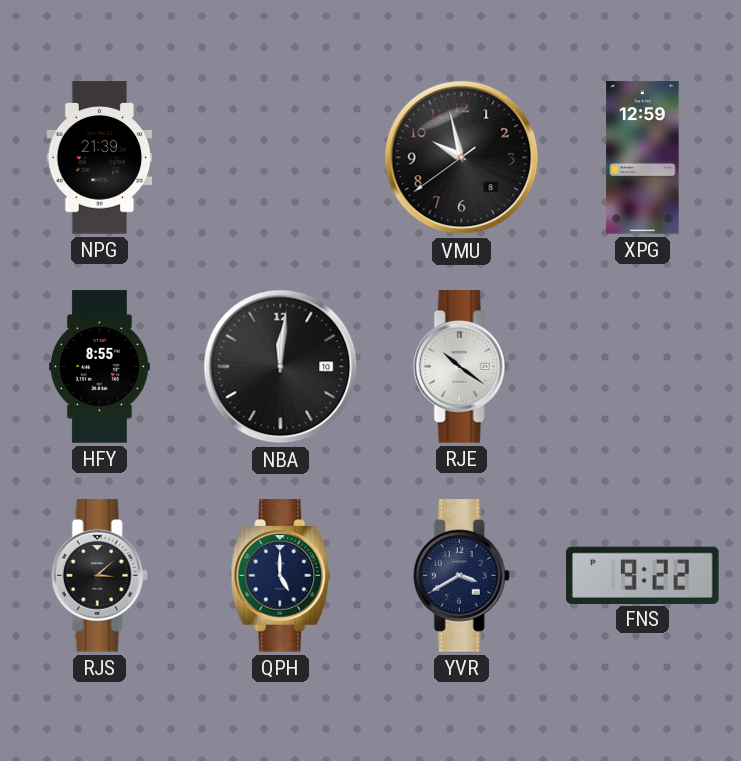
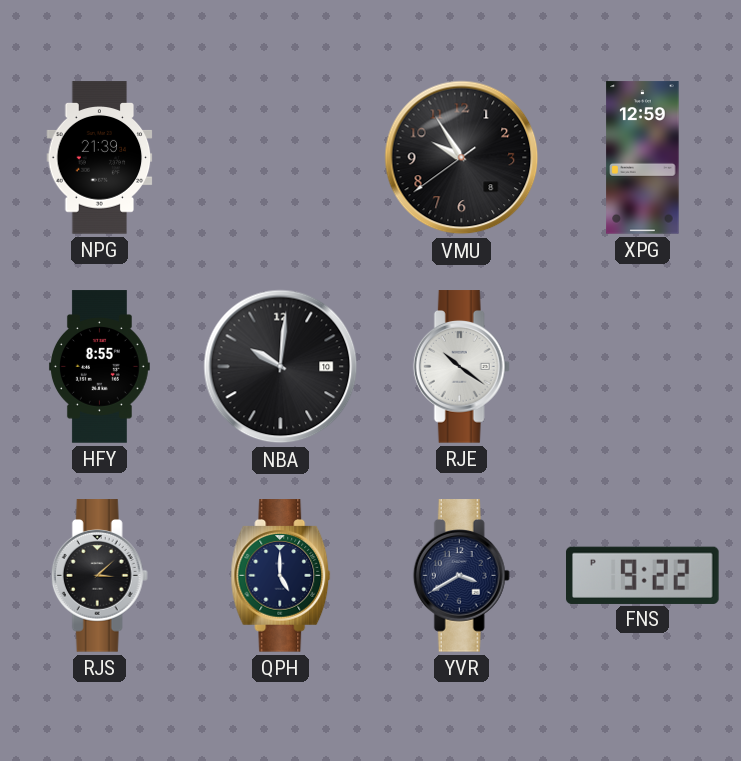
VMU: 9:57 -> 9:54
NBA: 12:01 -> 10:01
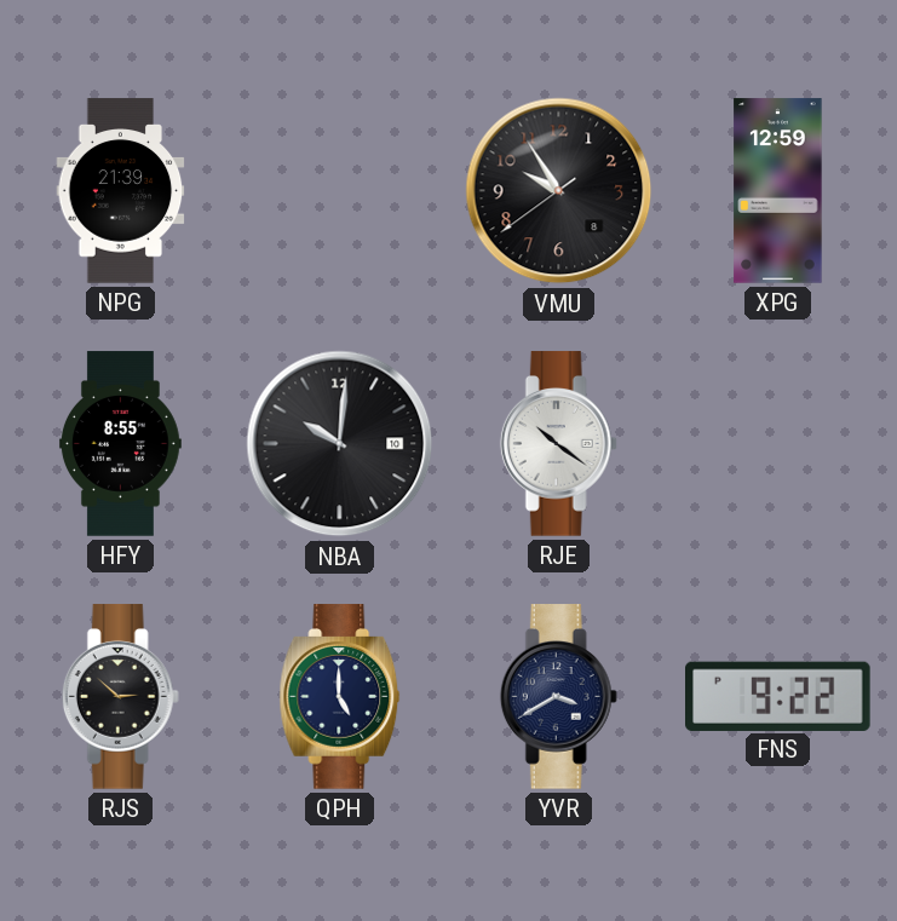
RJS: 3:08 -> 2:52
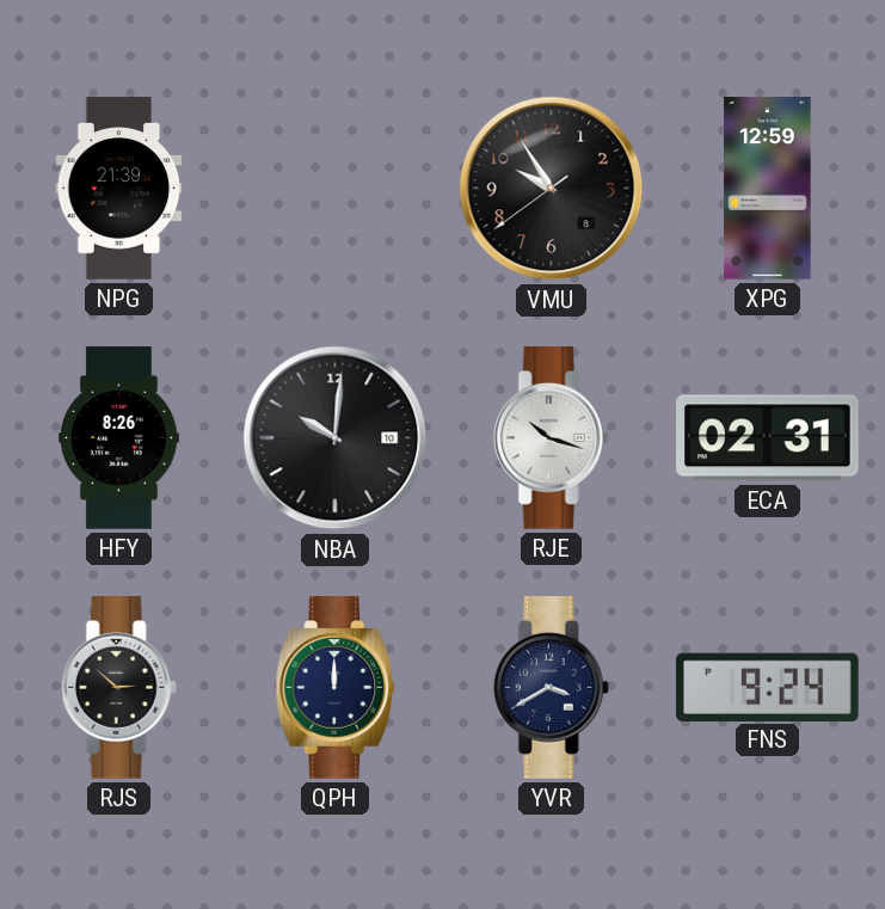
HFY: 8:55 -> 8:26
RJE: 10:21 -> 10:18
ECA: none -> 02:31
QPH: 5:00 -> 12:00
FNS: 9:22 -> 9:24
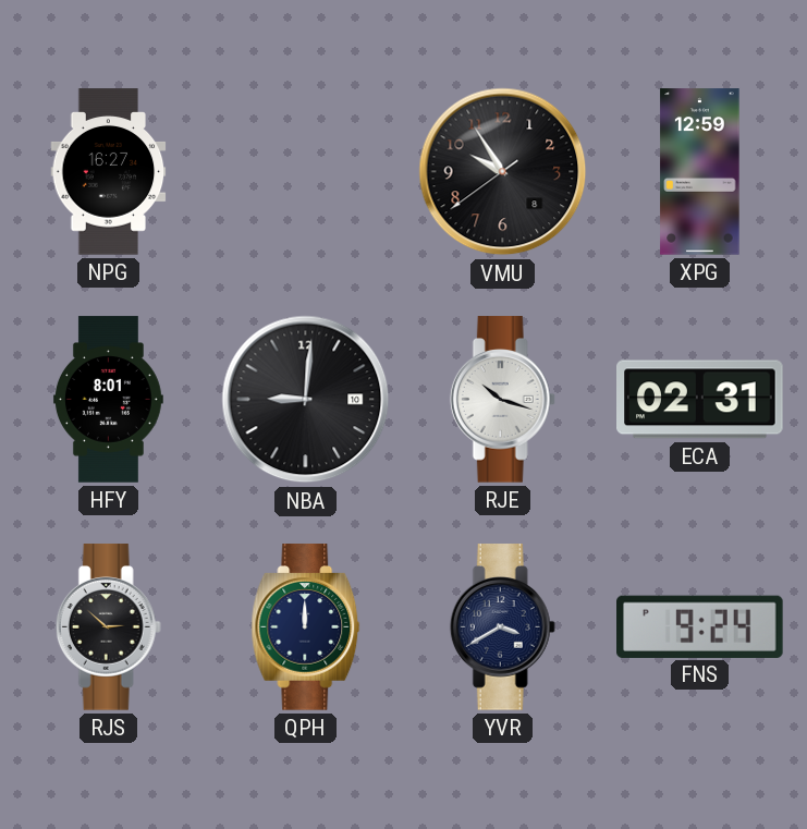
NPG: 21:39 -> 16:27
HFY: 8:26 -> 8:01
NBA: 10:01 -> 9:01
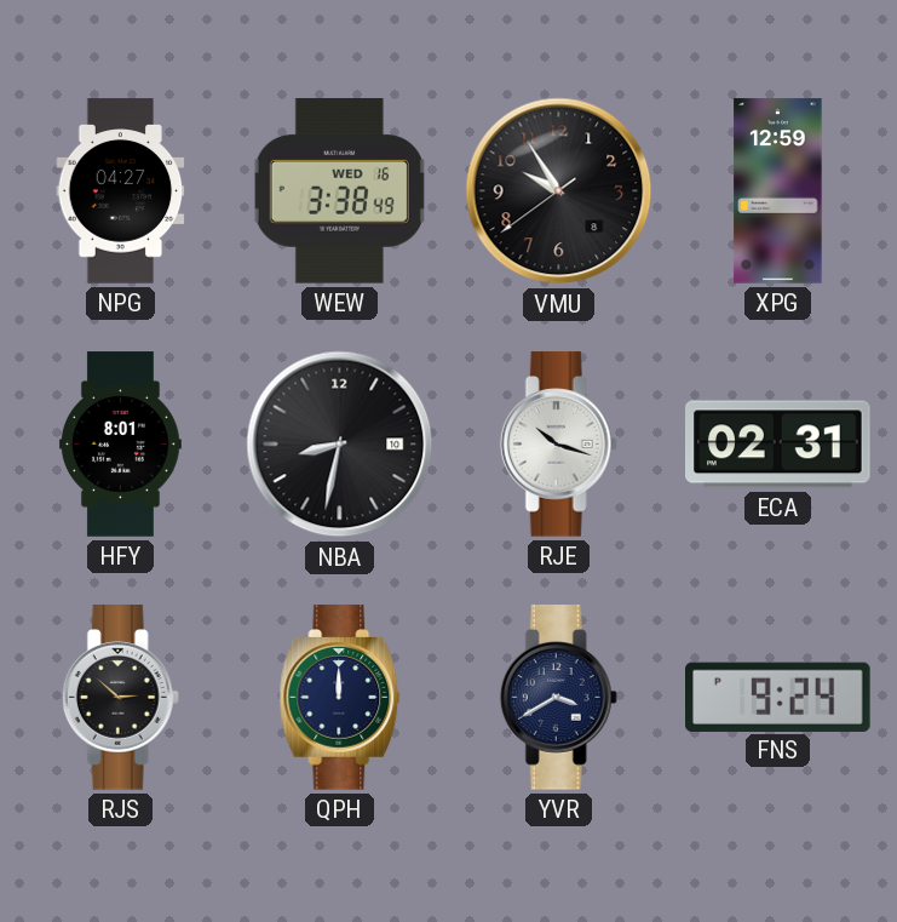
NPG: 16:27 -> 04:27
WEW: none -> 3:38
NBA: 9:01 -> 8:32
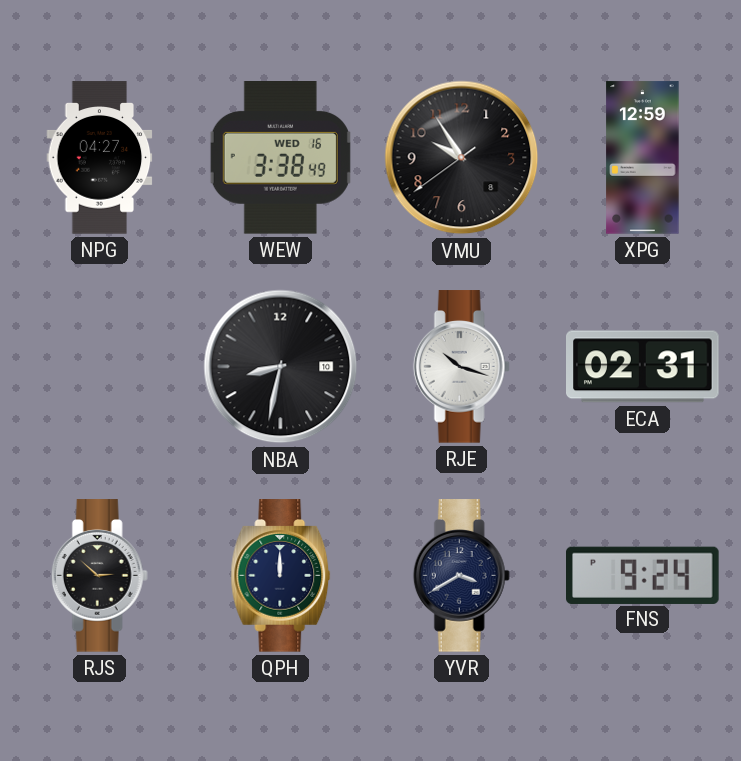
HFY: 8:01 -> none
